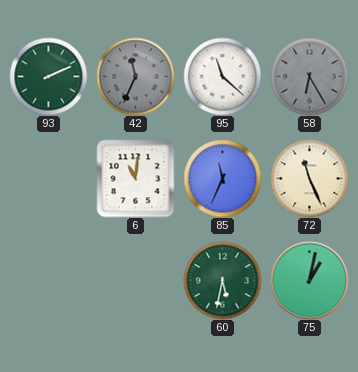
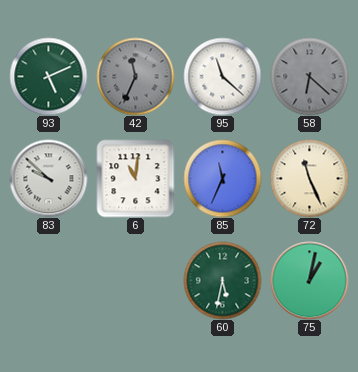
93: 2:11 -> 5:11
58: 6:25 -> 6:22
83: none -> 9:52
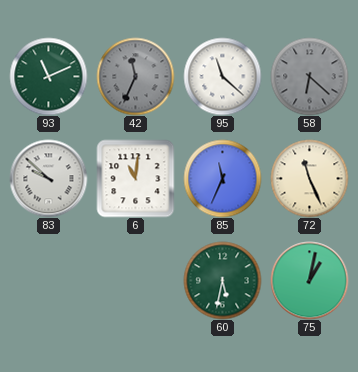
93: 5:11 -> 11:11
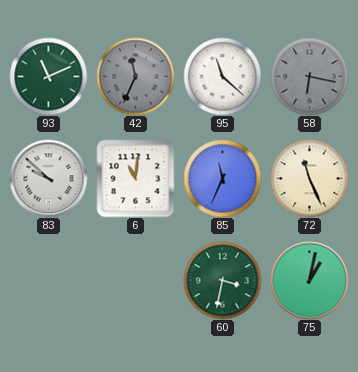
58: 6:22 -> 6:17
60: 5:32 -> 3:32
